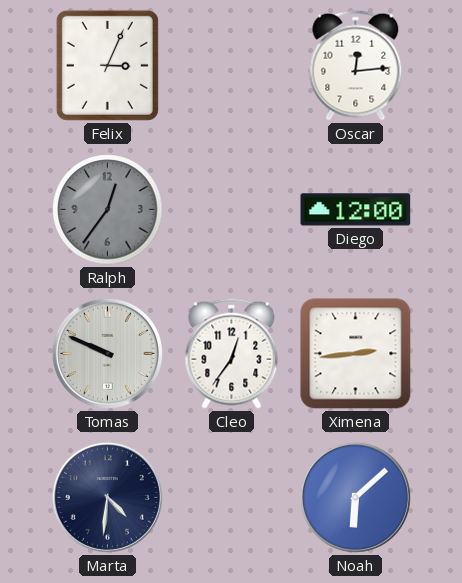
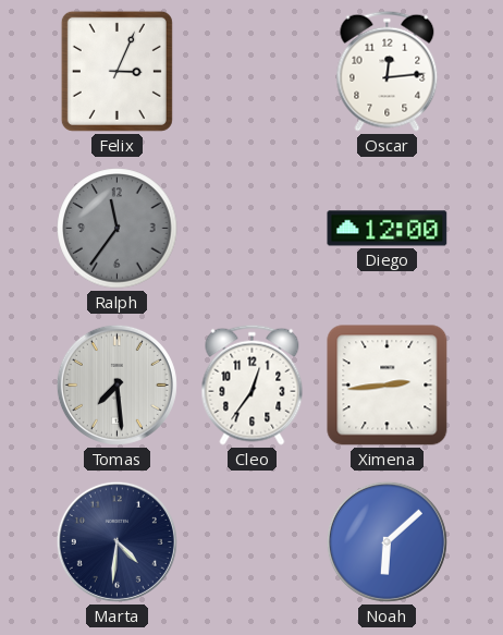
Ralph: 12:36 -> 11:36
Tomas: 9:49 -> 7:29
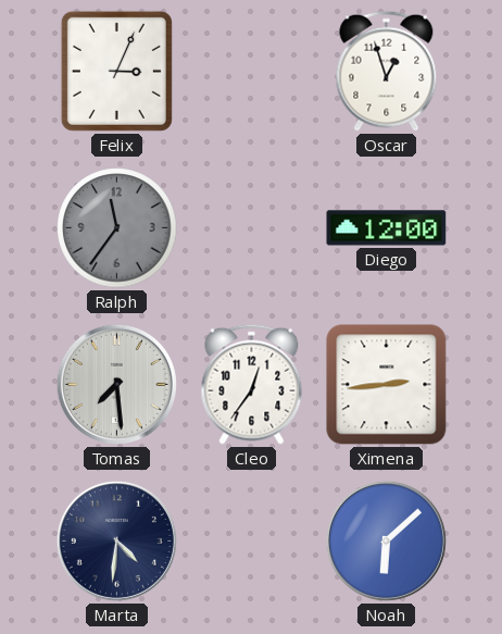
Oscar: 12:14 -> 12:57
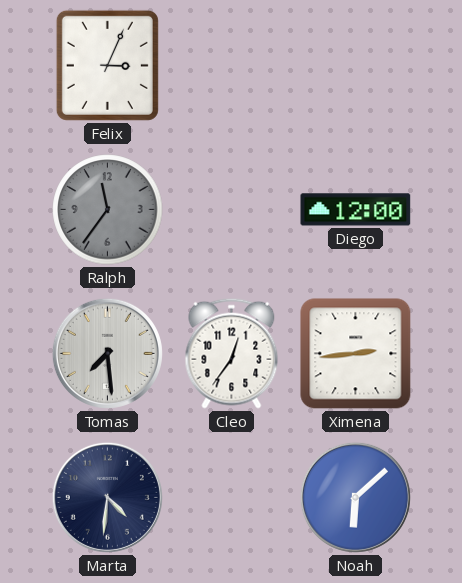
Oscar: 12:57 -> none
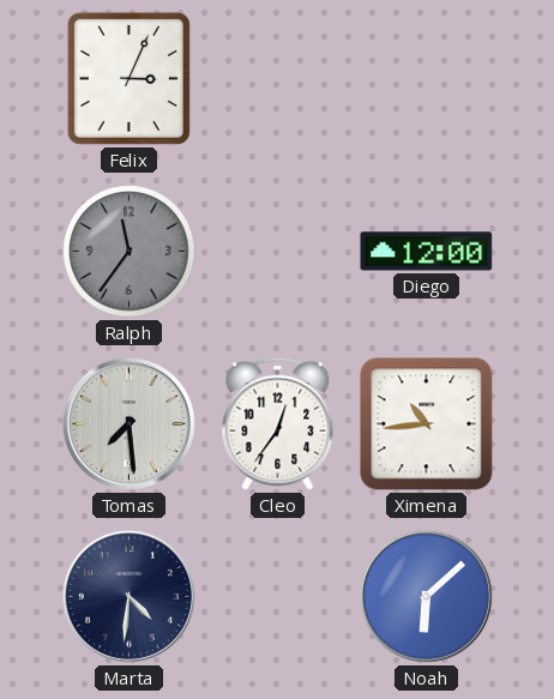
Ximena: 2:44 -> 10:44
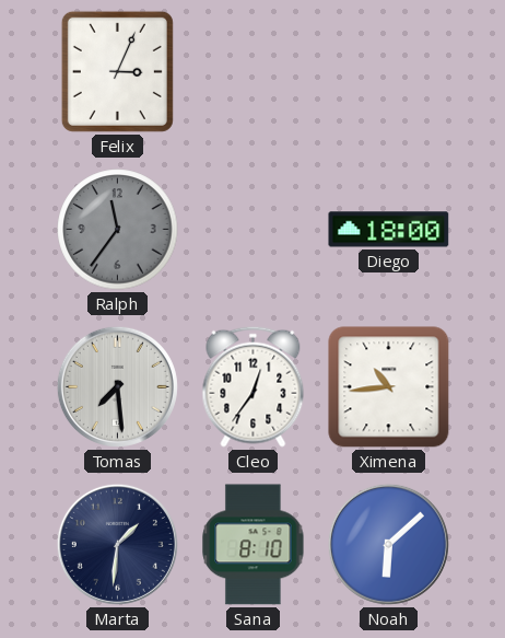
Diego: 12:00 -> 18:00
Marta: 4:31 -> 1:31
Sana: none -> 8:10
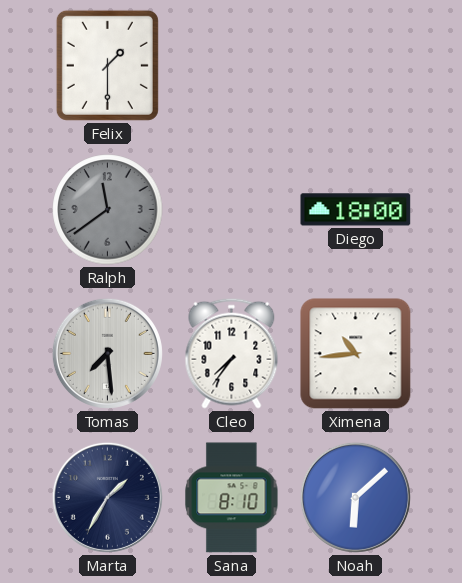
Felix: 3:04 -> 1:30
Ralph: 11:36 -> 11:39
Cleo: 12:36 -> 7:36
Marta: 1:31 -> 1:35
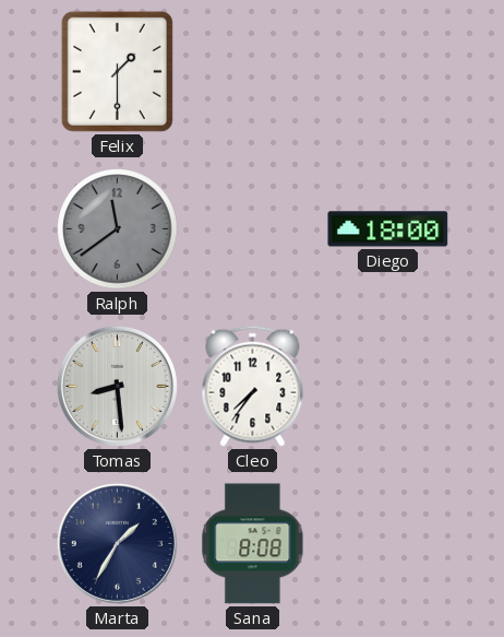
Tomas: 7:29 -> 8:29
Ximena: 10:44 -> none
Sana: 8:10 -> 8:08
Noah: 6:08 -> none
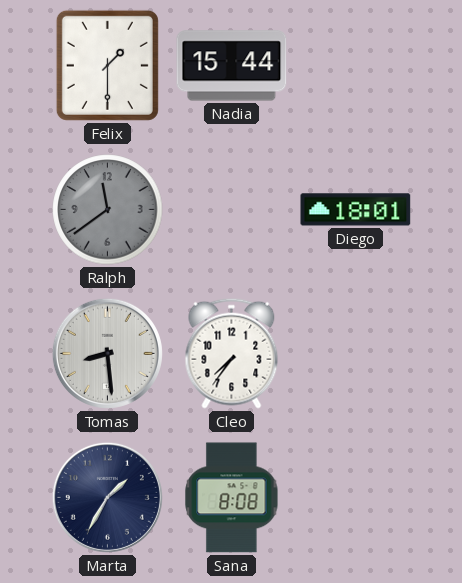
Nadia: none -> 15:44
Diego: 18:00 -> 18:01
